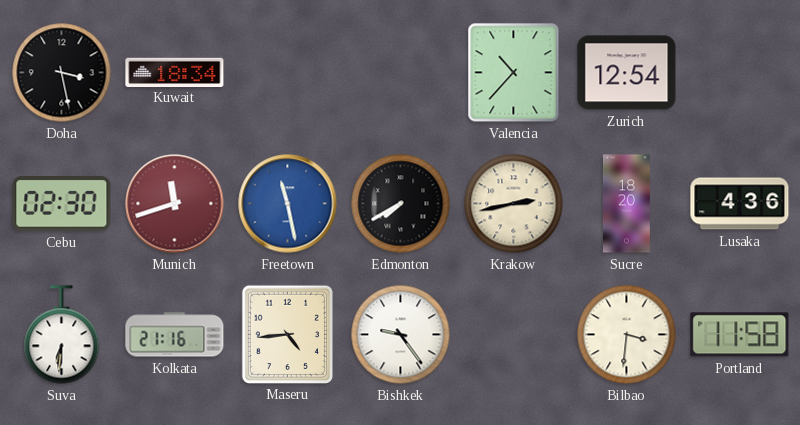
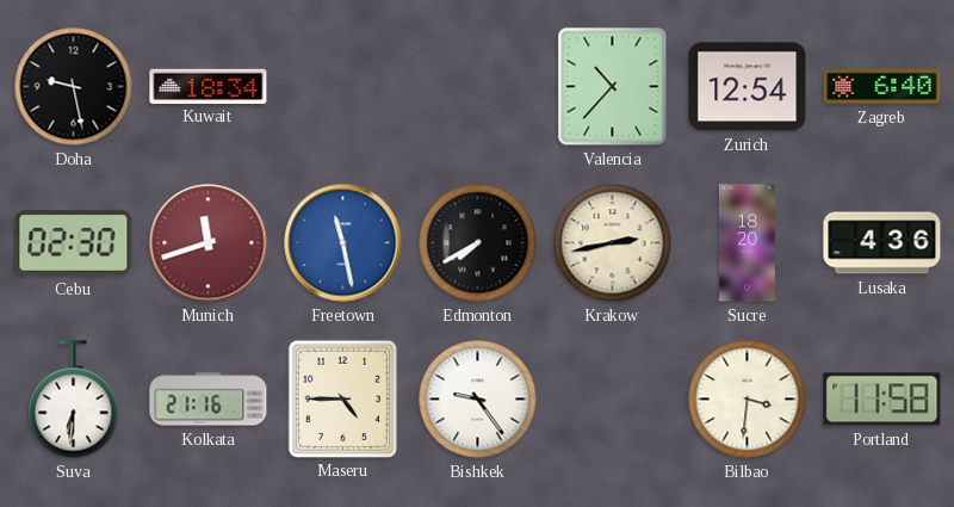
Doha: 3:28 -> 9:28
Zagreb: none -> 6:40
Maseru: 4:44 -> 4:45
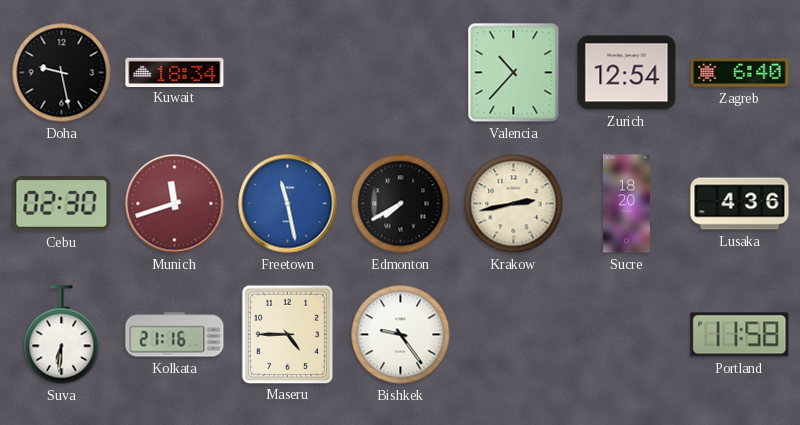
Bilbao: 3:31 -> none
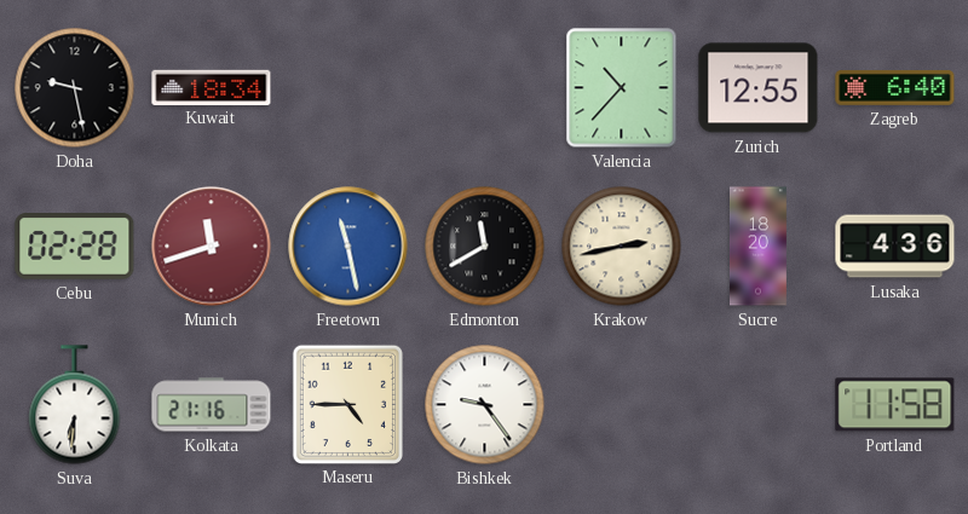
Zurich: 12:54 -> 12:55
Cebu: 02:30 -> 02:28
Edmonton: 7:40 -> 11:40
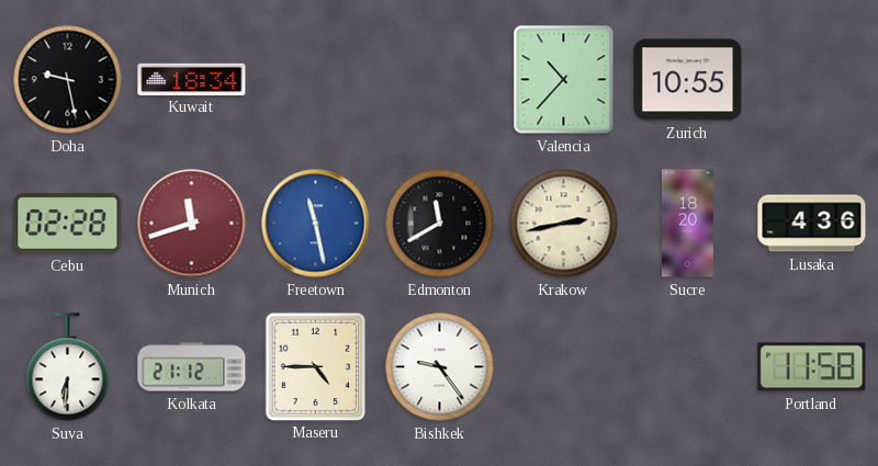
Zurich: 12:55 -> 10:55
Zagreb: 6:40 -> none
Kolkata: 21:16 -> 21:12
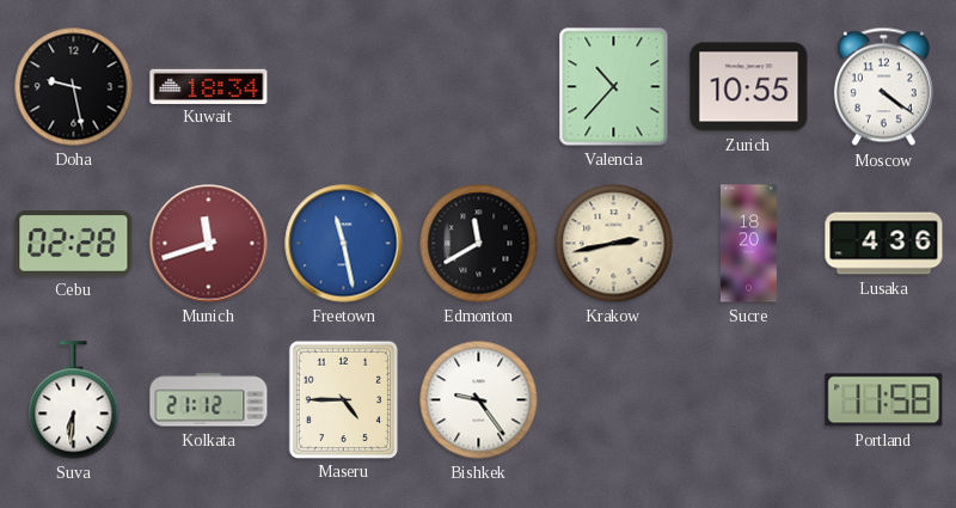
Moscow: none -> 4:21
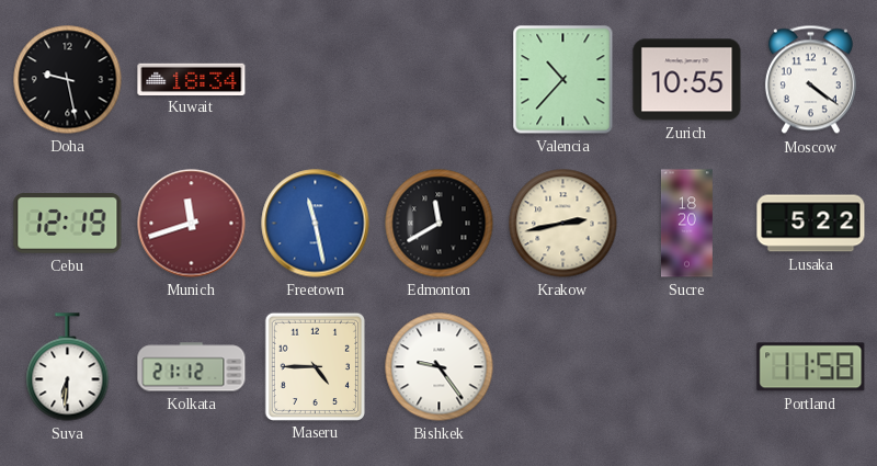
Cebu: 02:28 -> 12:19
Lusaka: 4:36 -> 5:22
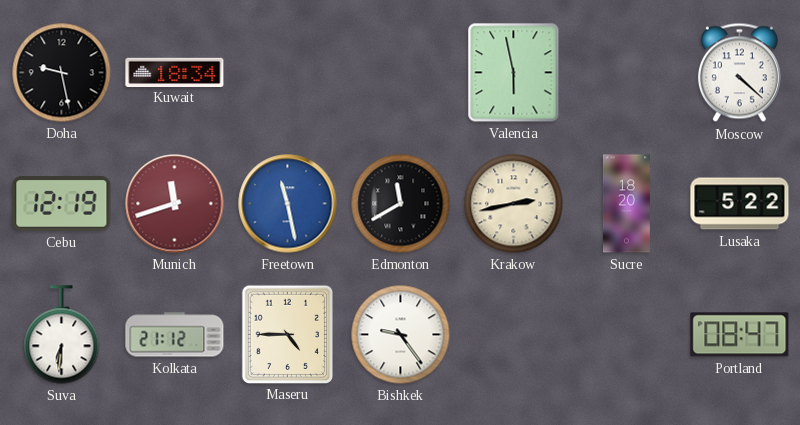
Valencia: 10:37 -> 5:58
Zurich: 10:55 -> none
Moscow: 4:21 -> 4:22
Portland: 11:58 -> 08:47
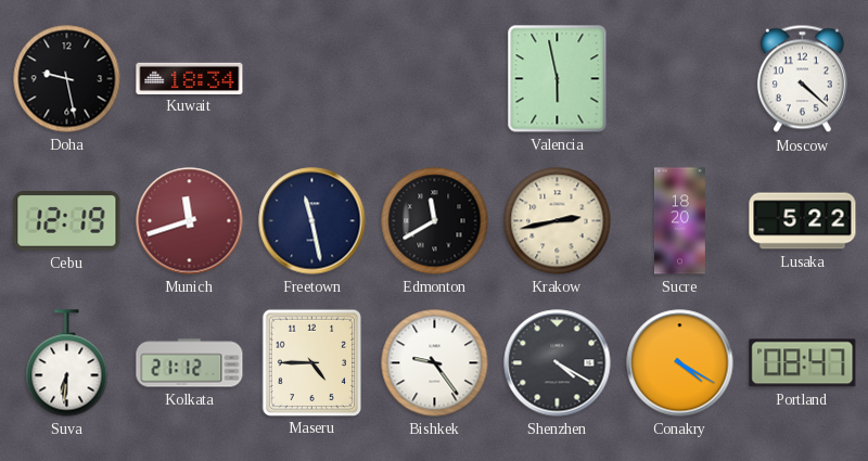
Freetown dial: blue -> navy
Shenzhen: none -> 4:20
Conakry: none -> 4:20
